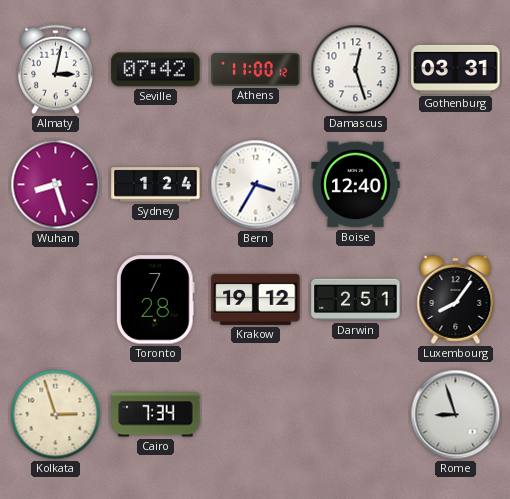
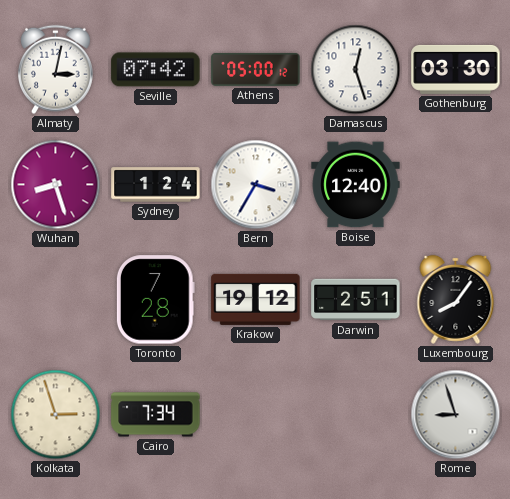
Athens: 11:00 -> 05:00
Gothenburg: 03:31 -> 03:30
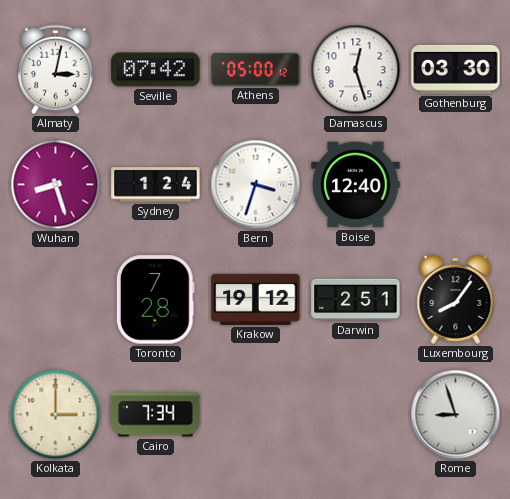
Bern: 3:35 -> 3:33
Kolkata: 2:57 -> 3:00
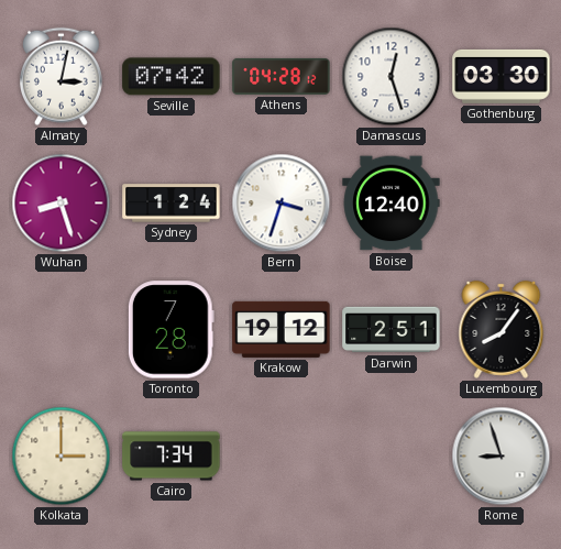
Athens: 05:00 -> 04:28
